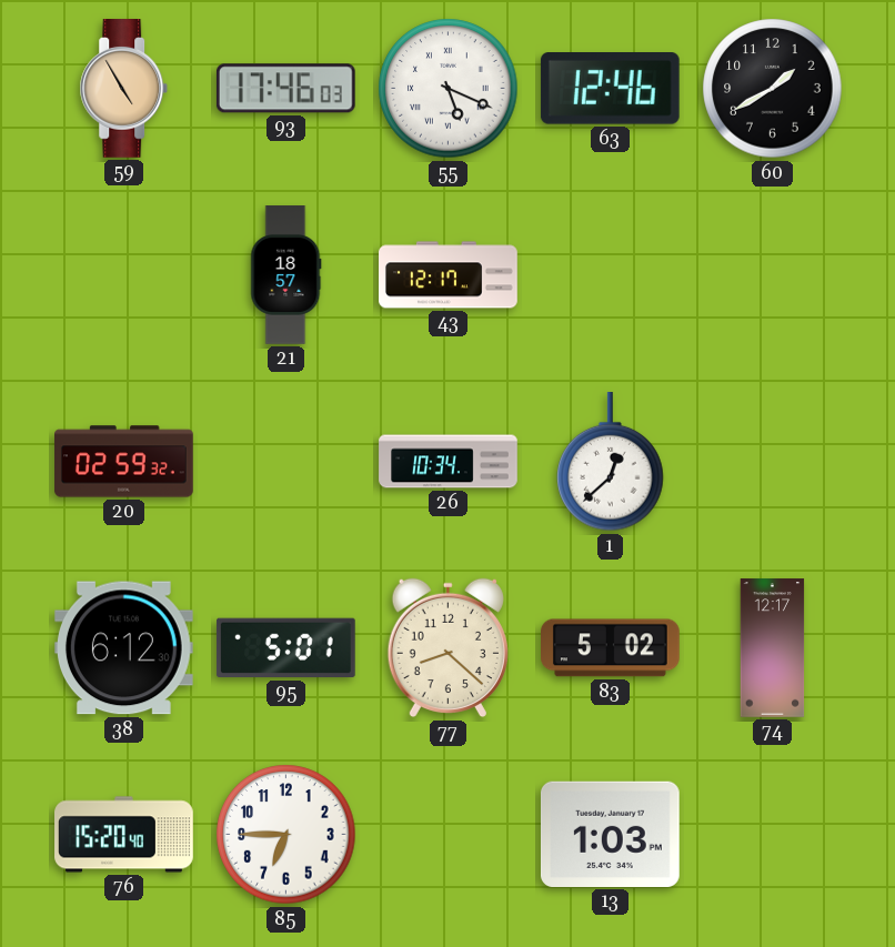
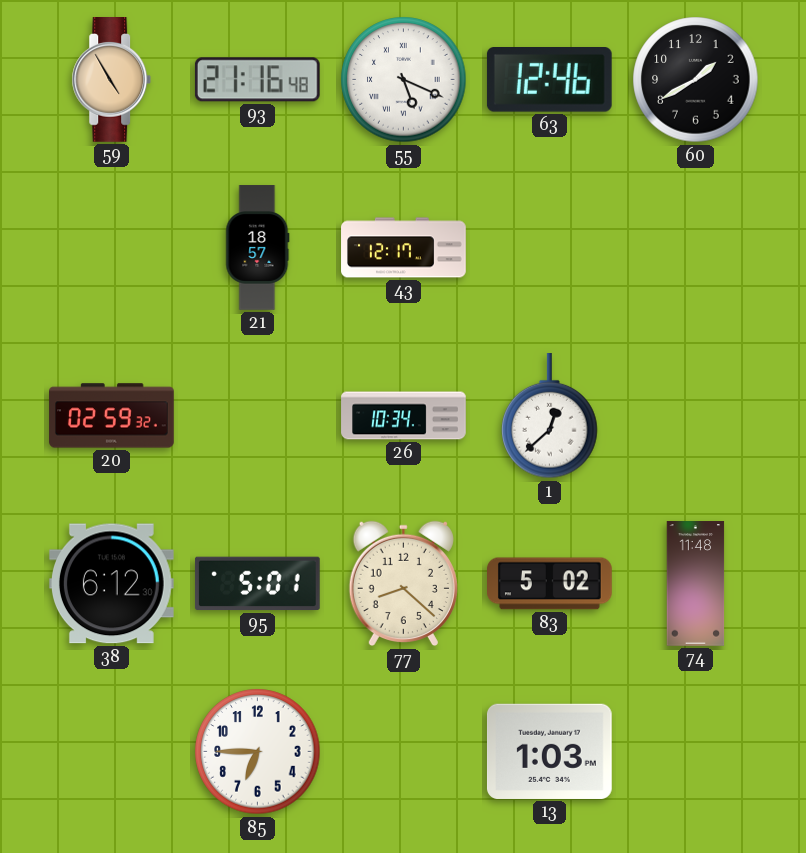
93: 17:46 -> 21:16
74: 12:17 -> 11:48
76: 15:20 -> none
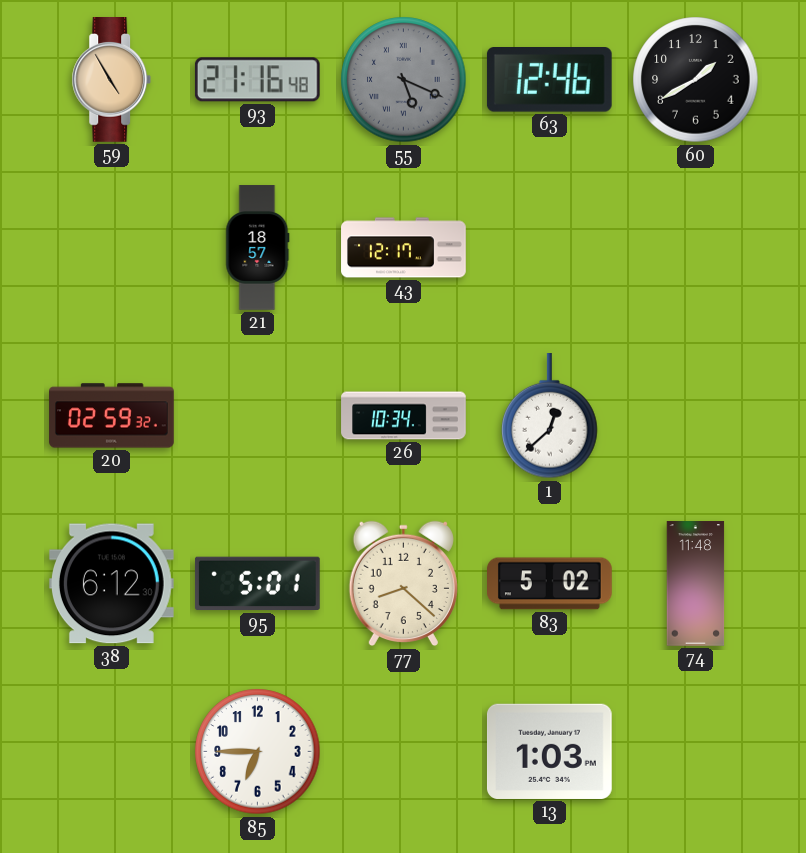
55 dial: white -> grey
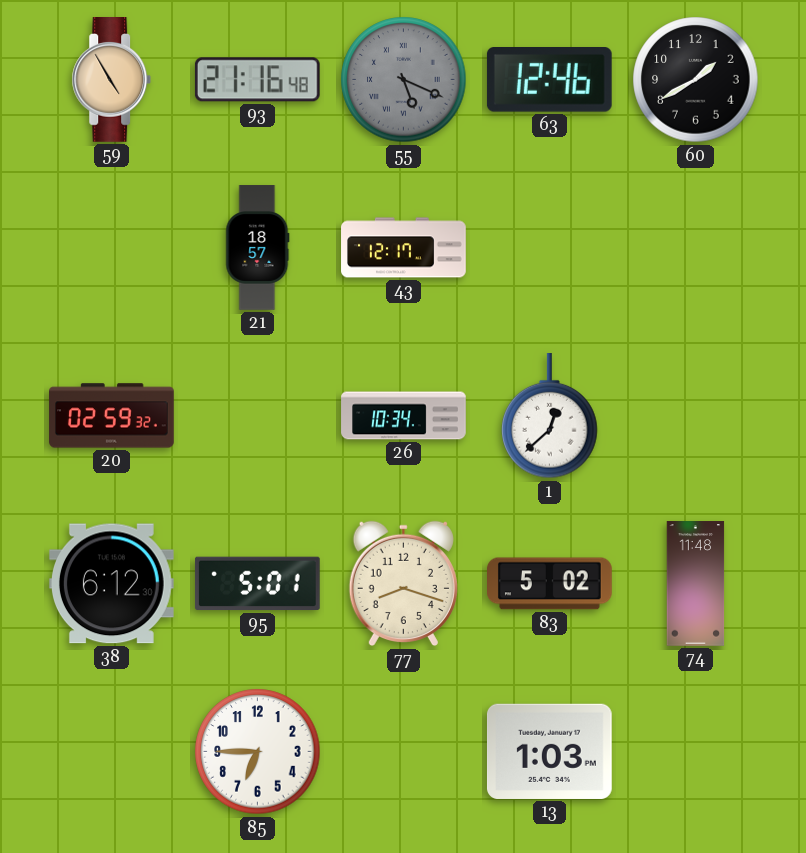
77: 8:22 -> 8:18
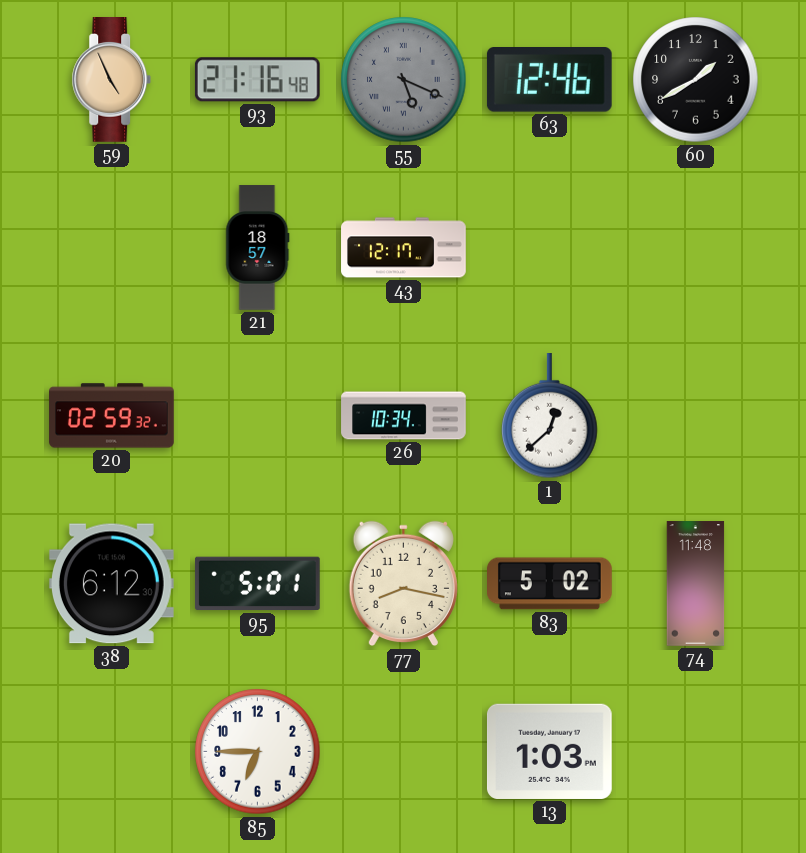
59: 4:55 -> 4:56
77: 8:18 -> 8:17
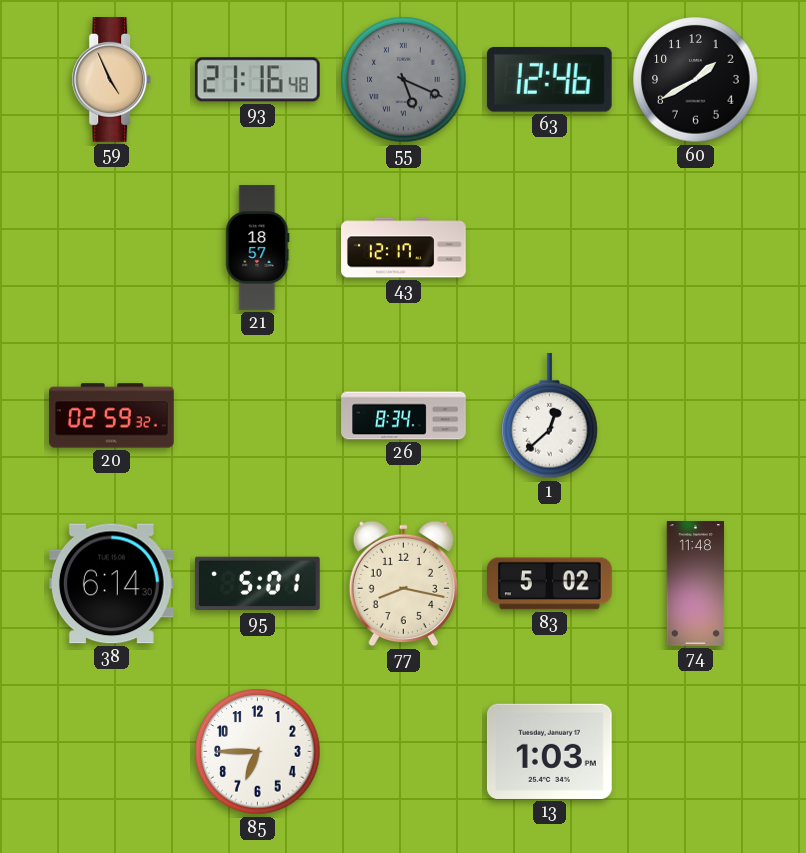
26: 10:34 -> 8:34
38: 6:12 -> 6:14
